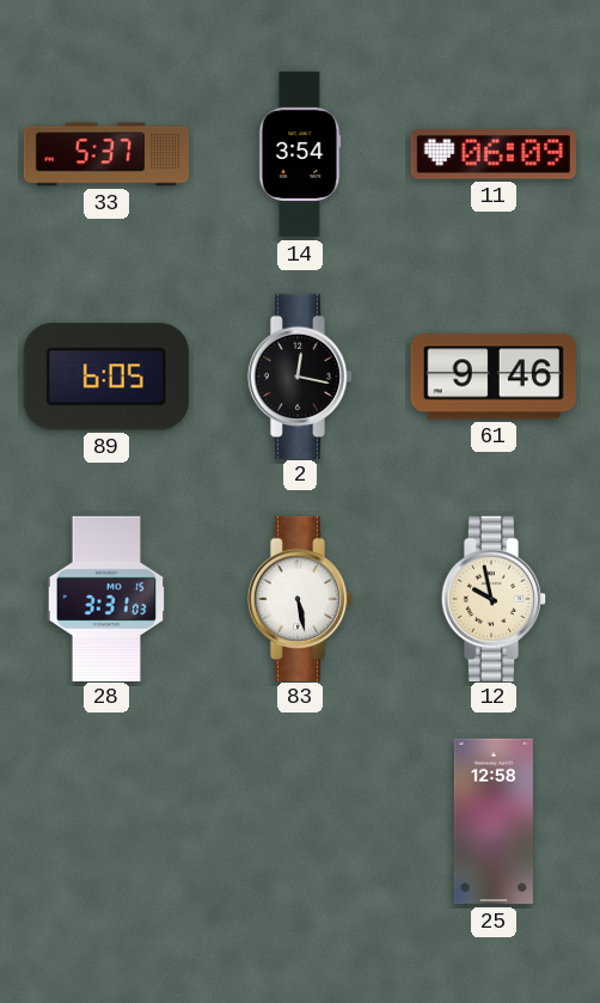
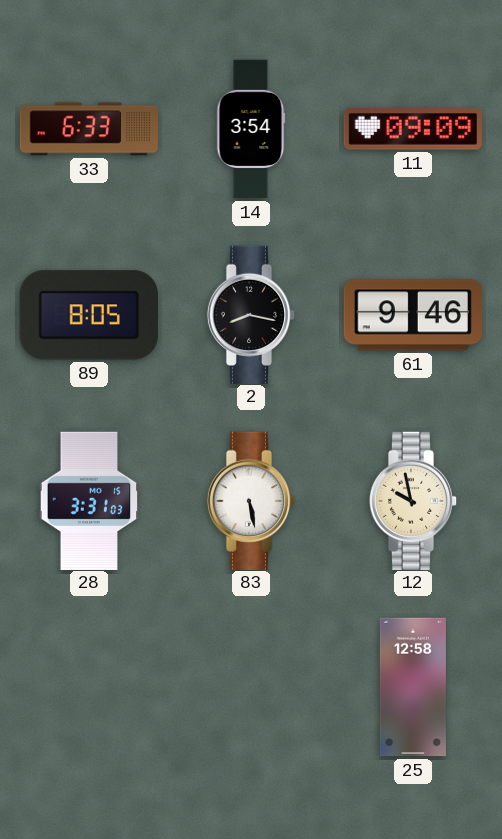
33: 5:37 -> 6:33
11: 06:09 -> 09:09
89: 6:05 -> 8:05
2: 12:17 -> 8:17
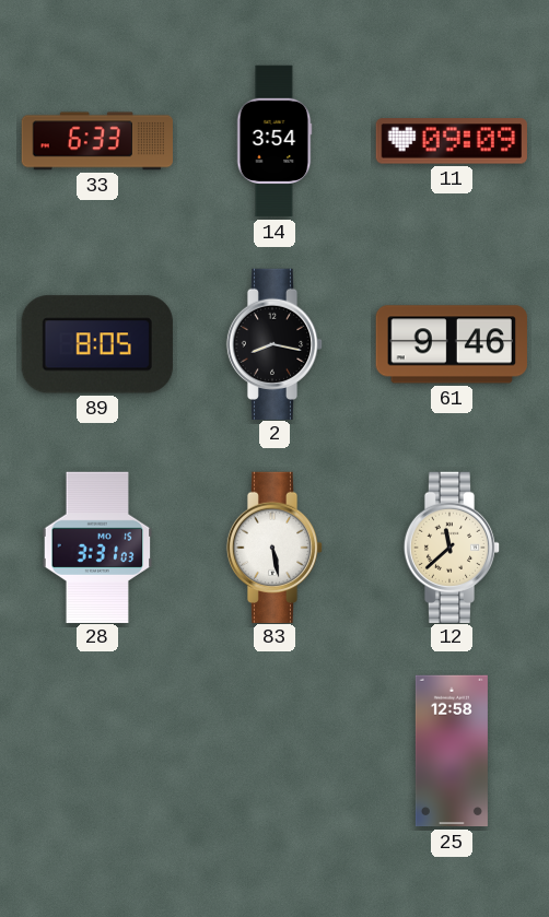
12: 9:58 -> 11:38
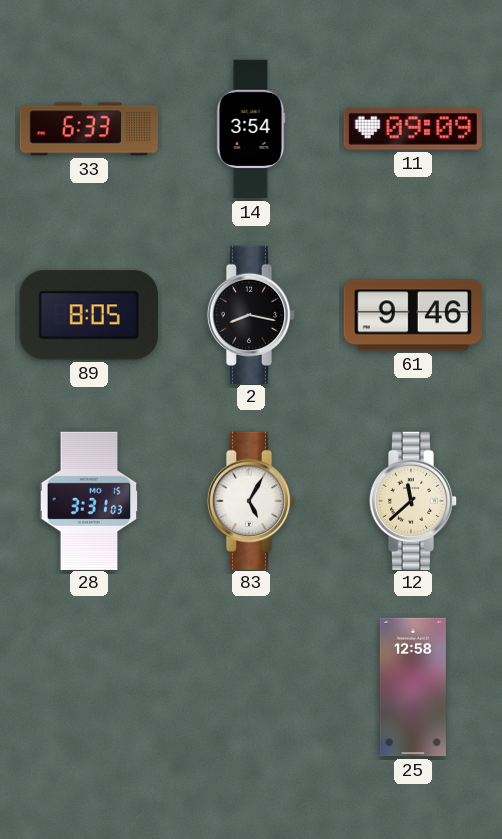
83: 5:28 -> 5:05
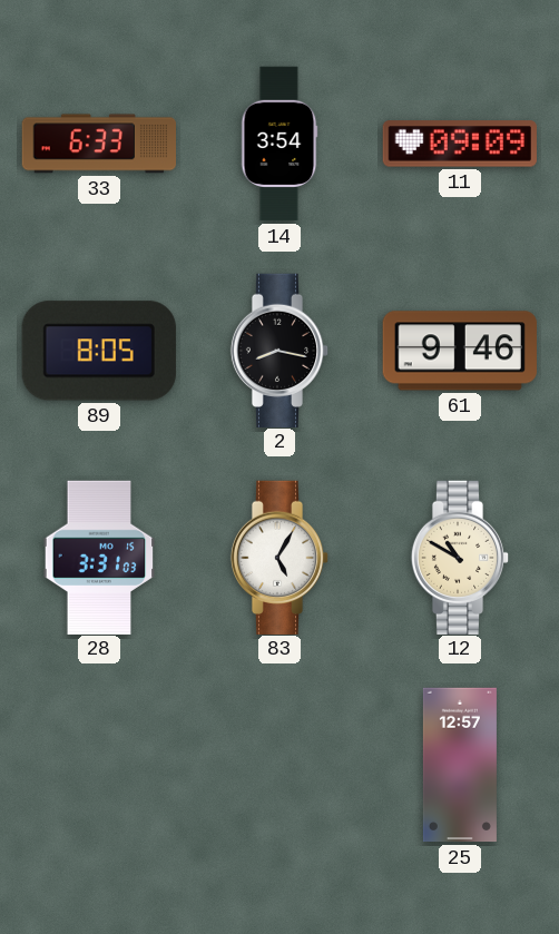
12: 11:38 -> 10:50
25: 12:58 -> 12:57
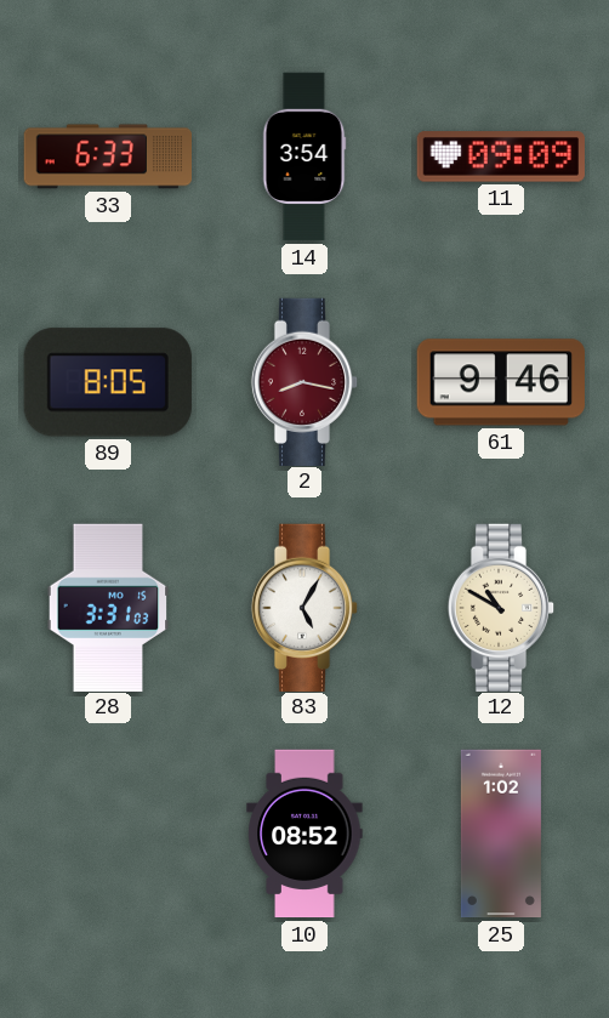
2 dial: black -> burgundy
10: none -> 08:52
25: 12:57 -> 1:02
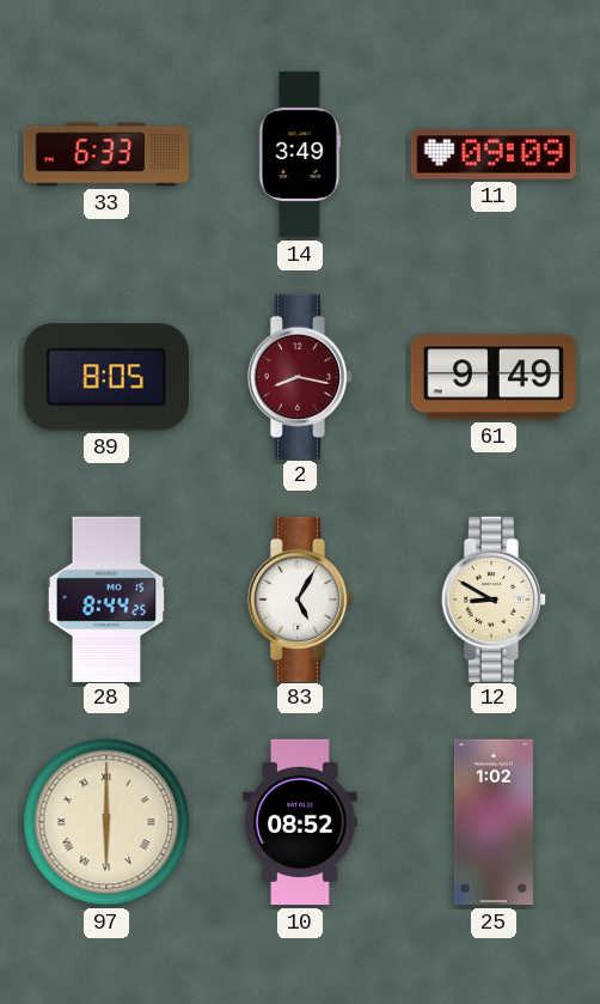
14: 3:54 -> 3:49
61: 9:46 -> 9:49
28: 3:31 -> 8:44
12: 10:50 -> 8:50
97: none -> 6:00
